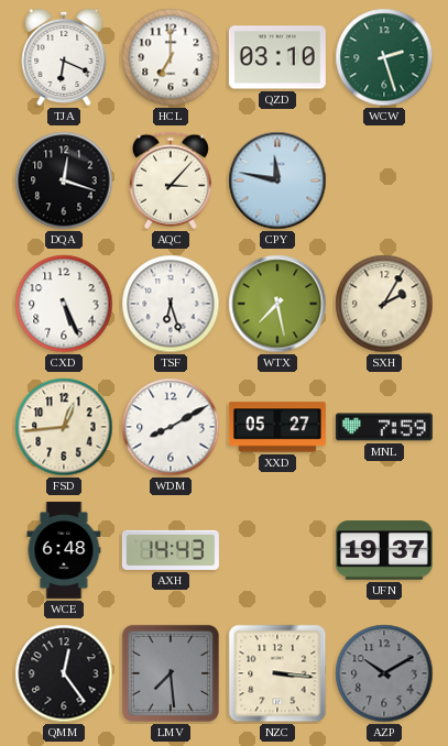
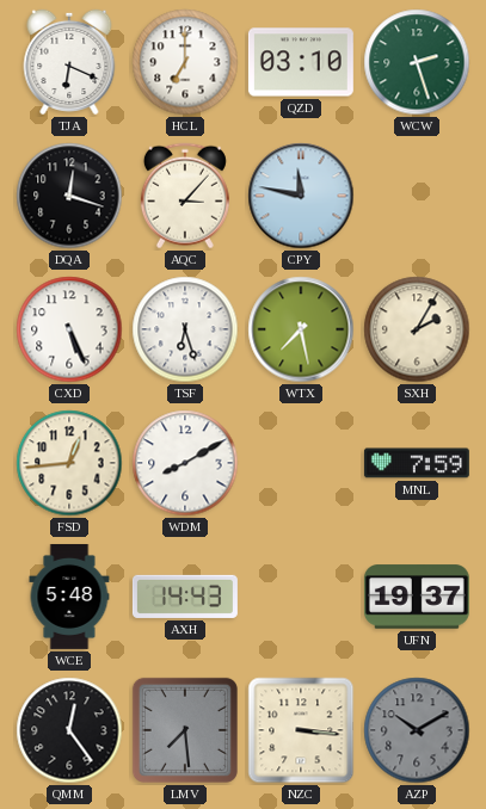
XXD: 05:27 -> none
WCE: 6:48 -> 5:48
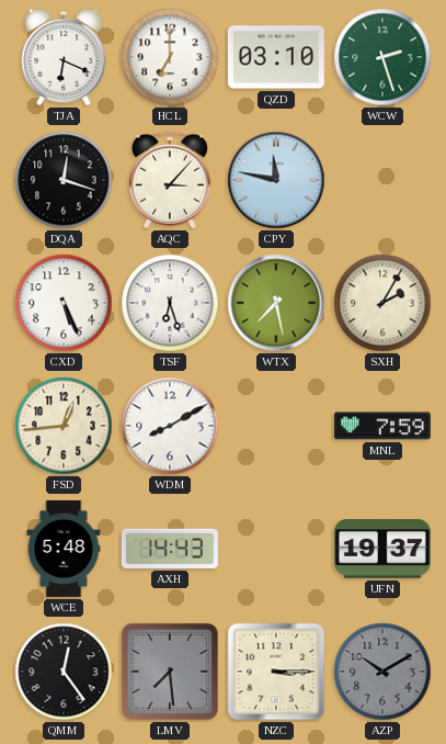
NZC: 3:16 -> 3:15
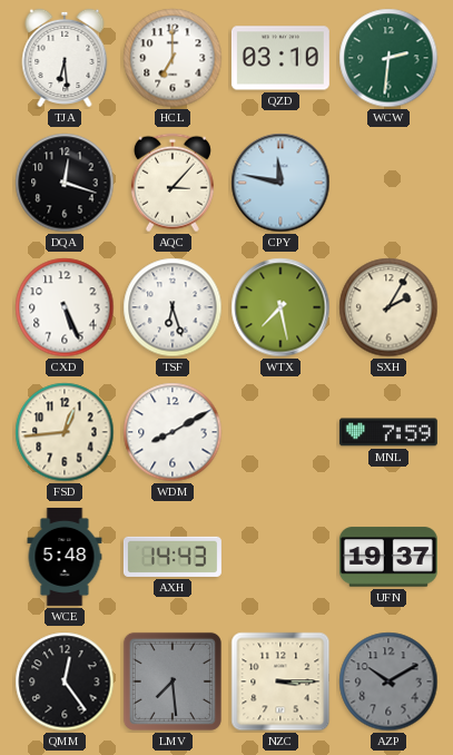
TJA: 6:19 -> 6:29
WCW: 2:27 -> 2:31
